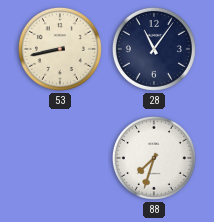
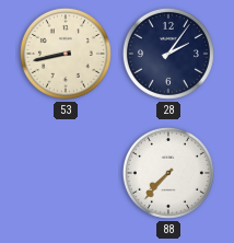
28: 11:06 -> 2:06
88: 7:33 -> 7:37
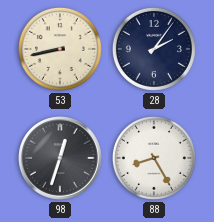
98: none -> 12:33
88: 7:37 -> 8:25
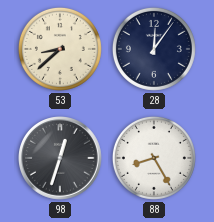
53: 8:43 -> 8:38
28: 2:06 -> 12:06
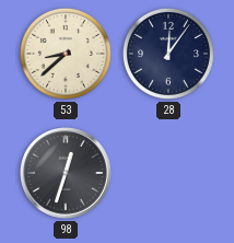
88: 8:25 -> none
